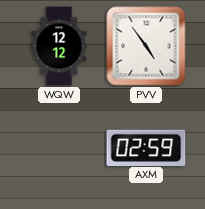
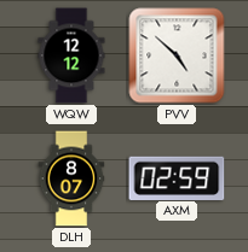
PVV: 4:54 -> 4:52
DLH: none -> 8:07
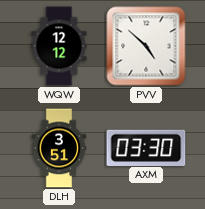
DLH: 8:07 -> 3:51
AXM: 02:59 -> 03:30
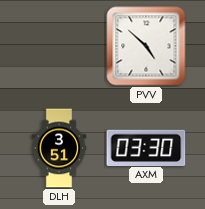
WQW: 12:12 -> none
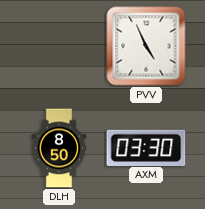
PVV: 4:52 -> 4:56
DLH: 3:51 -> 8:50
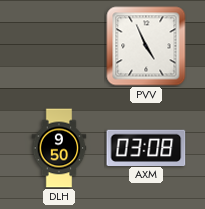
DLH: 8:50 -> 9:50
AXM: 03:30 -> 03:08
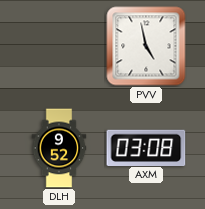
PVV: 4:56 -> 4:58
DLH: 9:50 -> 9:52
